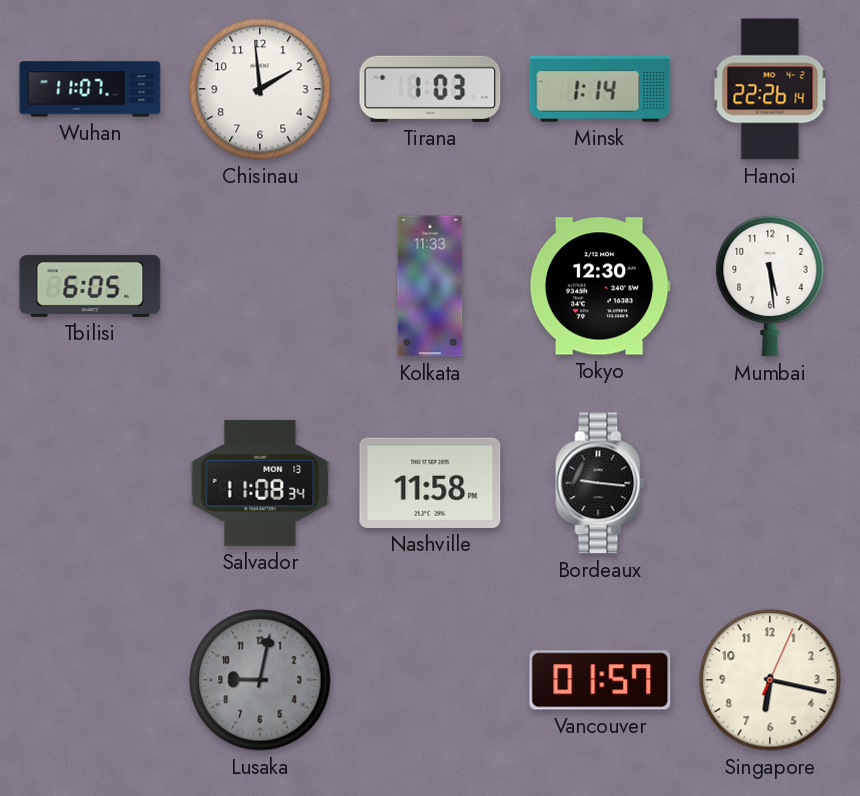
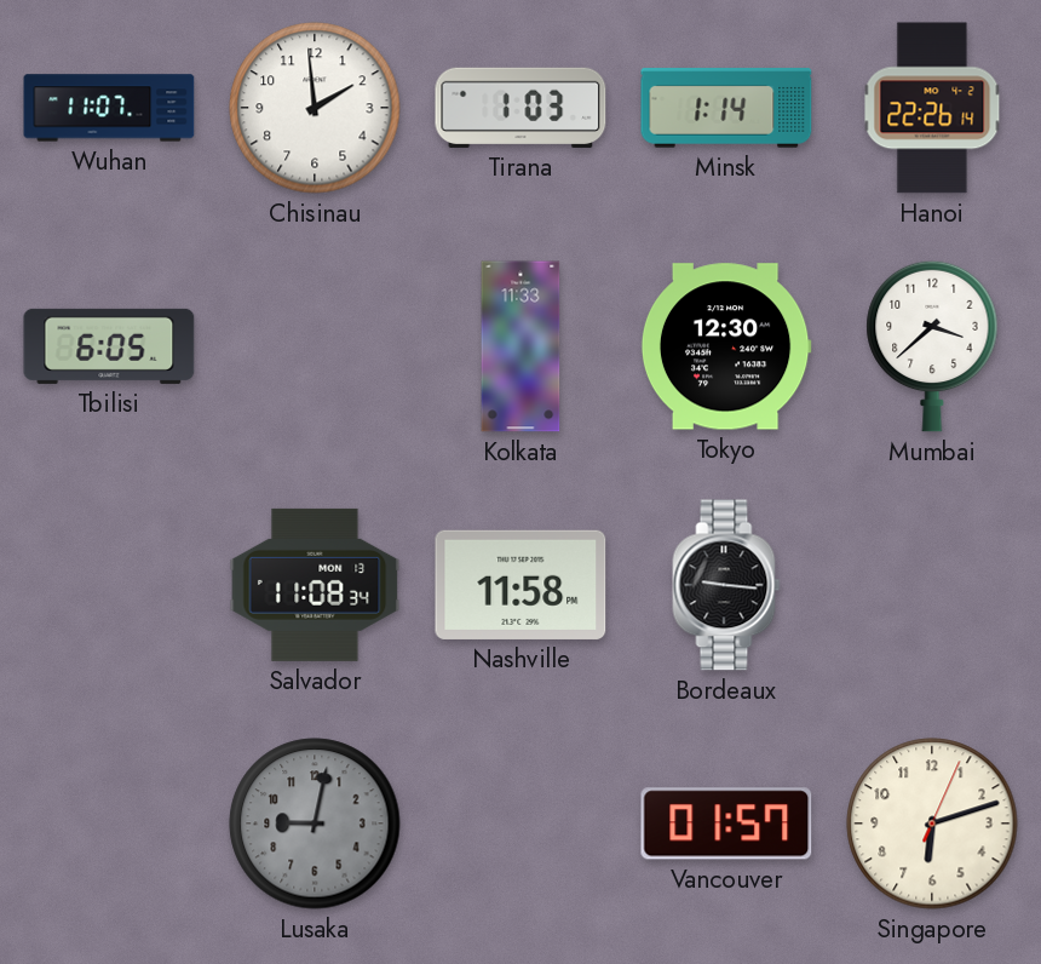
Mumbai: 5:29 -> 3:38
Singapore: 6:17 -> 6:12
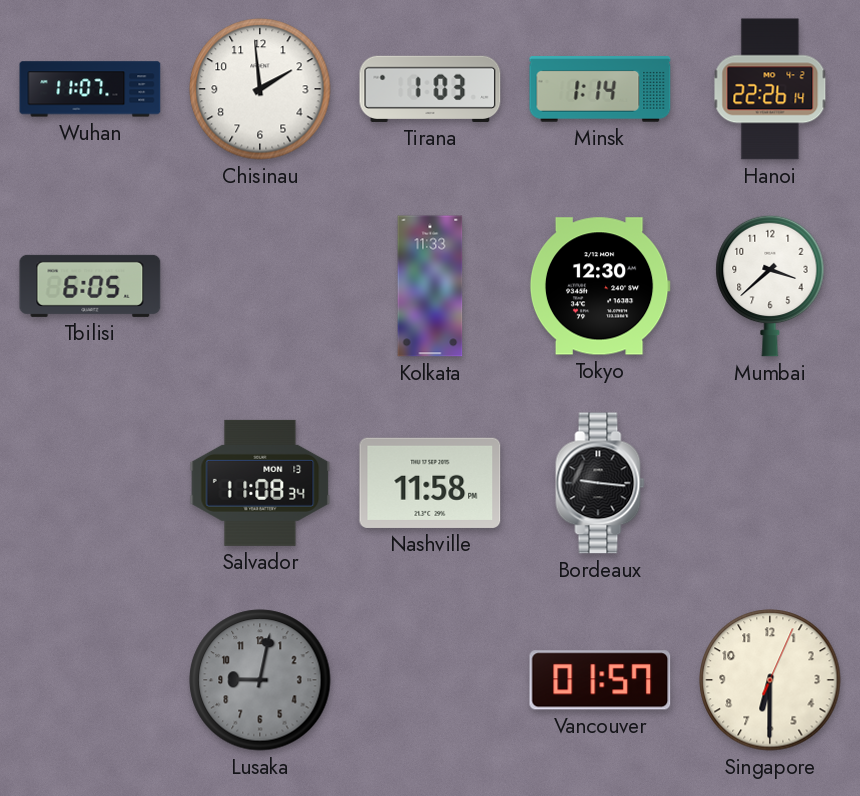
Singapore: 6:12 -> 6:30
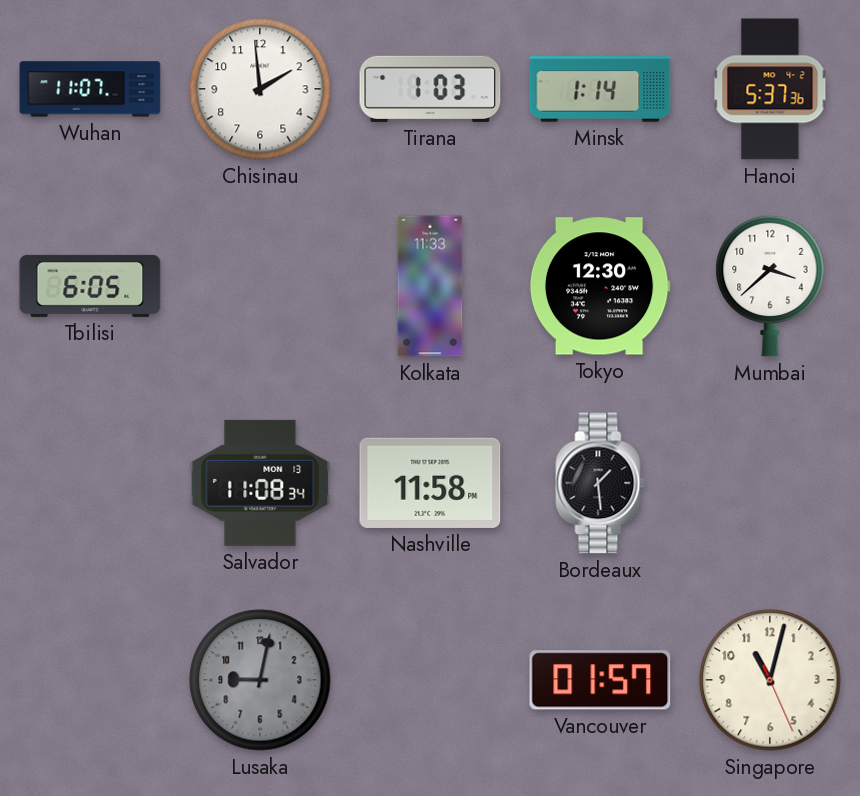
Hanoi: 22:26 -> 5:37
Bordeaux: 9:16 -> 1:29
Singapore: 6:30 -> 11:02
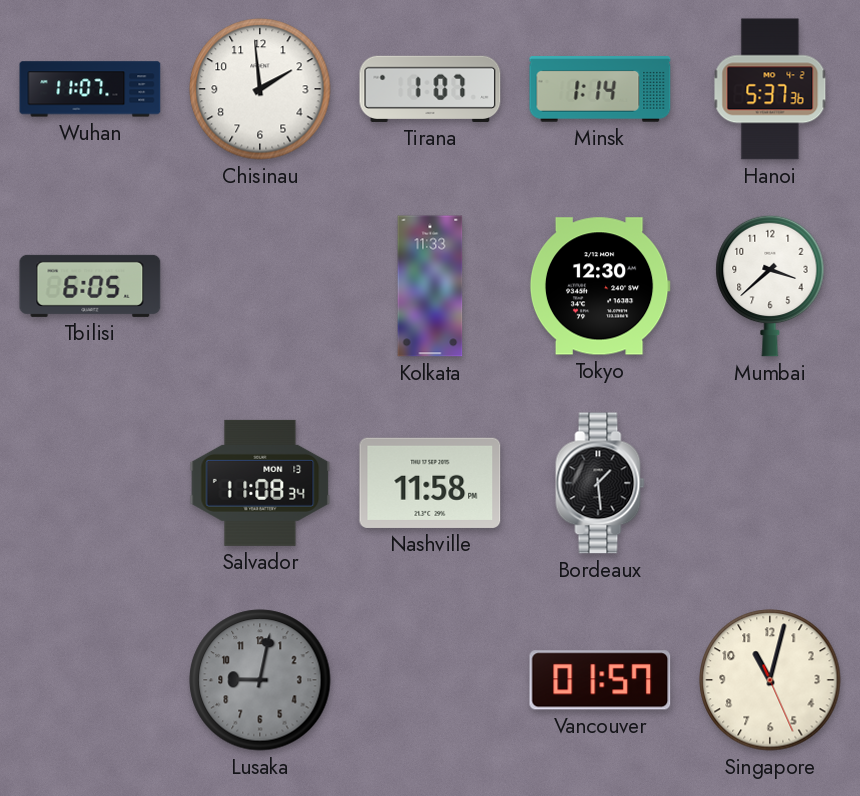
Tirana: 1:03 -> 1:07
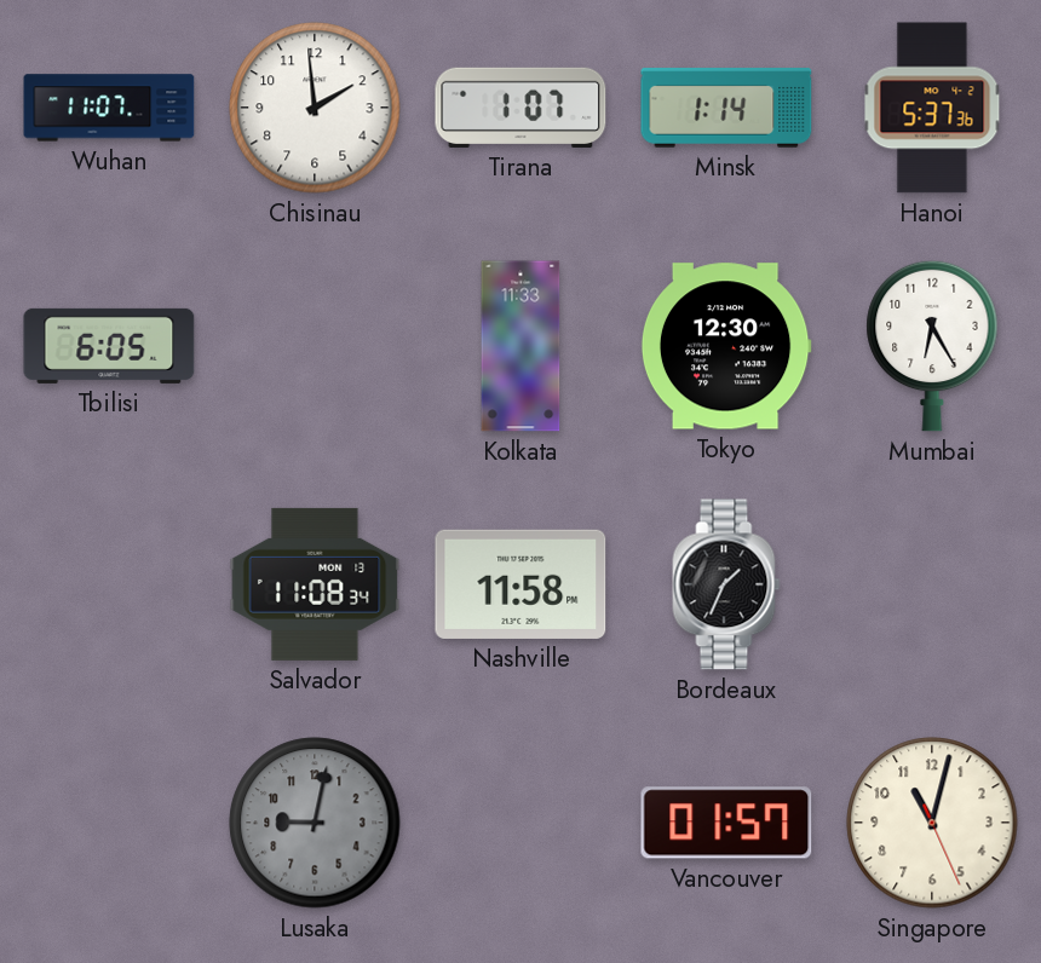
Mumbai: 3:38 -> 6:25
Bordeaux: 1:29 -> 1:34
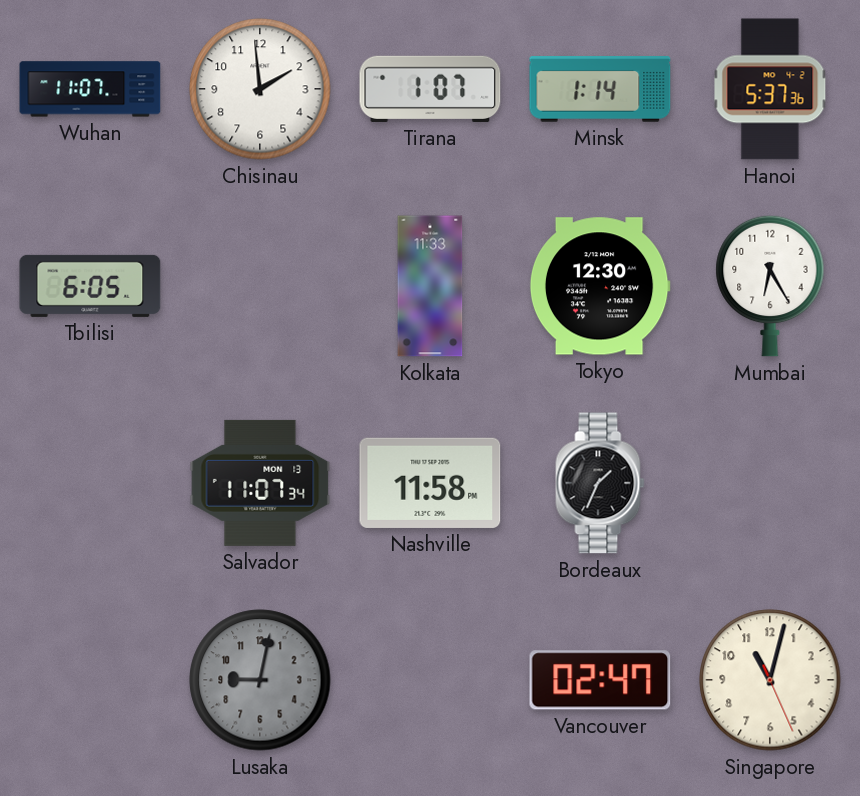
Salvador: 11:08 -> 11:07
Vancouver: 01:57 -> 02:47
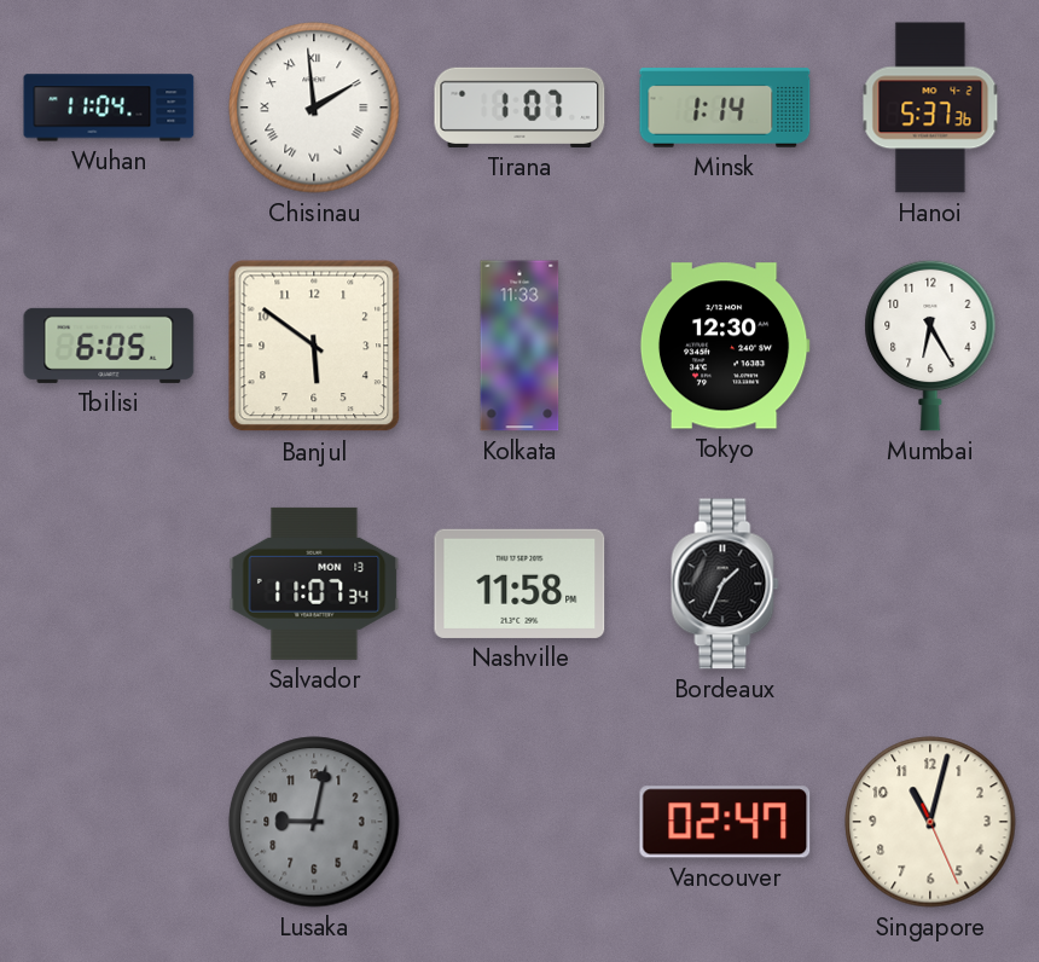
Wuhan: 11:07 -> 11:04
Chisinau numerals: Arabic -> Roman
Banjul: none -> 5:51
